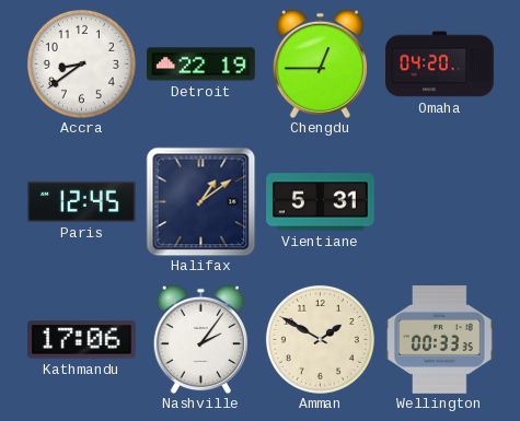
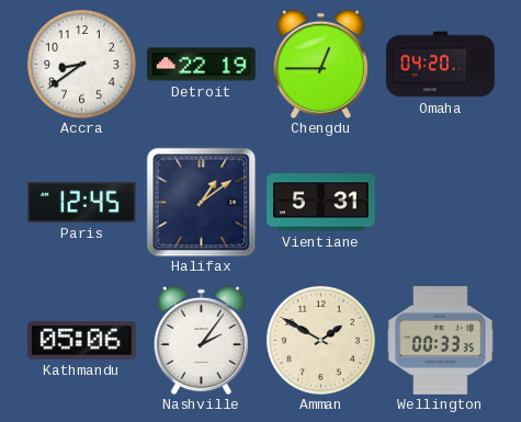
Kathmandu: 17:06 -> 05:06
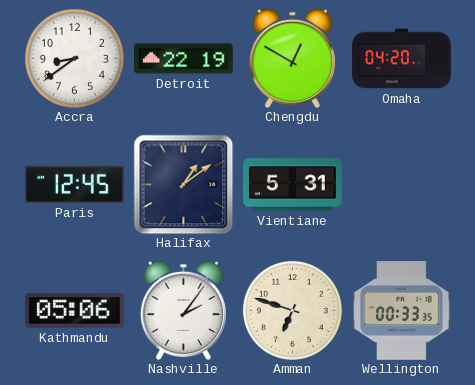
Chengdu: 12:45 -> 12:50
Amman: 1:50 -> 6:48
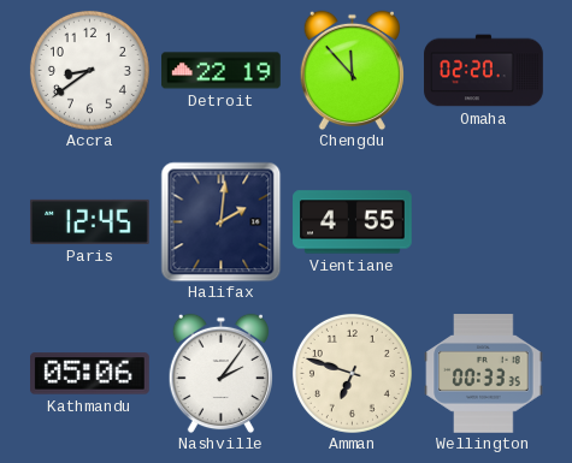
Chengdu: 12:50 -> 11:53
Omaha: 04:20 -> 02:20
Halifax: 1:09 -> 2:01
Vientiane: 5:31 -> 4:55
